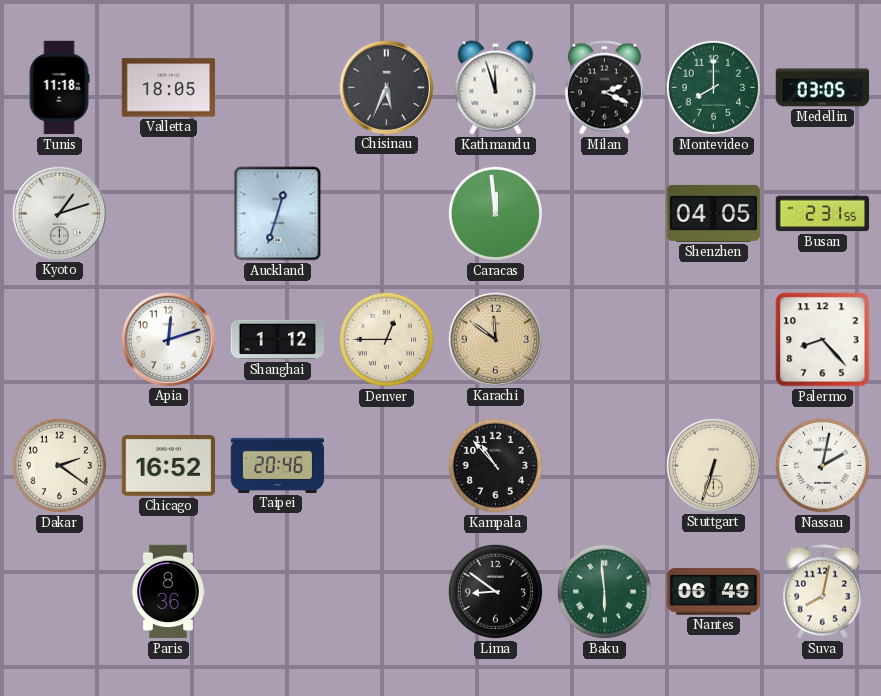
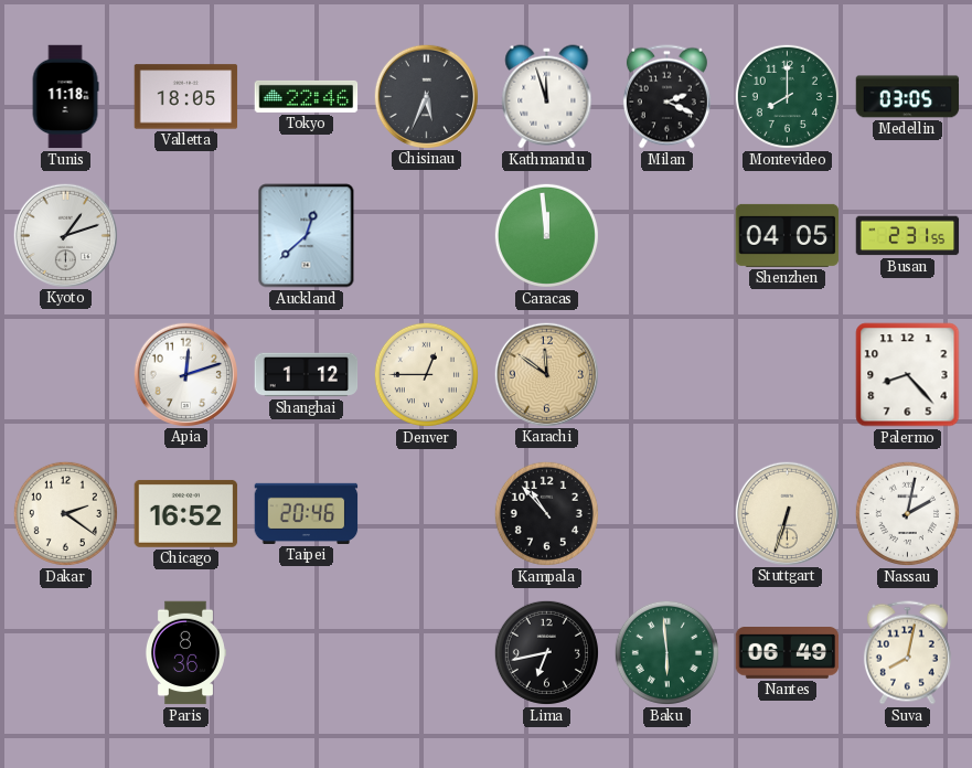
Tokyo: none -> 22:46
Auckland: 12:33 -> 12:38
Lima: 8:51 -> 6:43
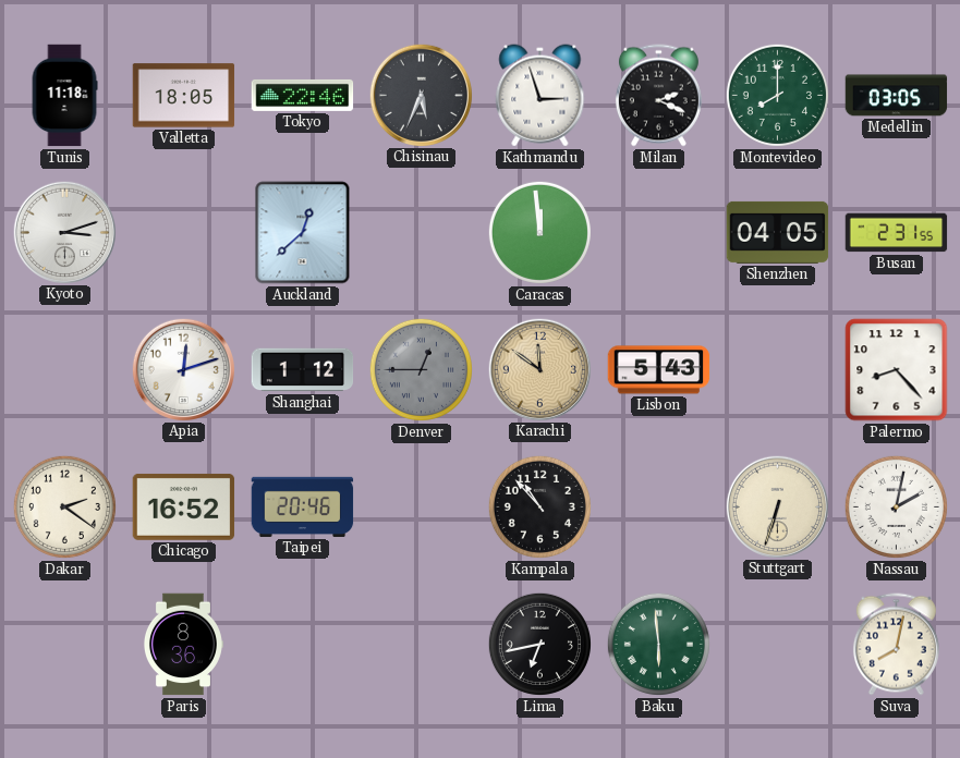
Kathmandu: 11:57 -> 2:57
Kyoto: 1:12 -> 3:12
Denver dial: cream -> grey
Lisbon: none -> 5:43
Nantes: 06:49 -> none
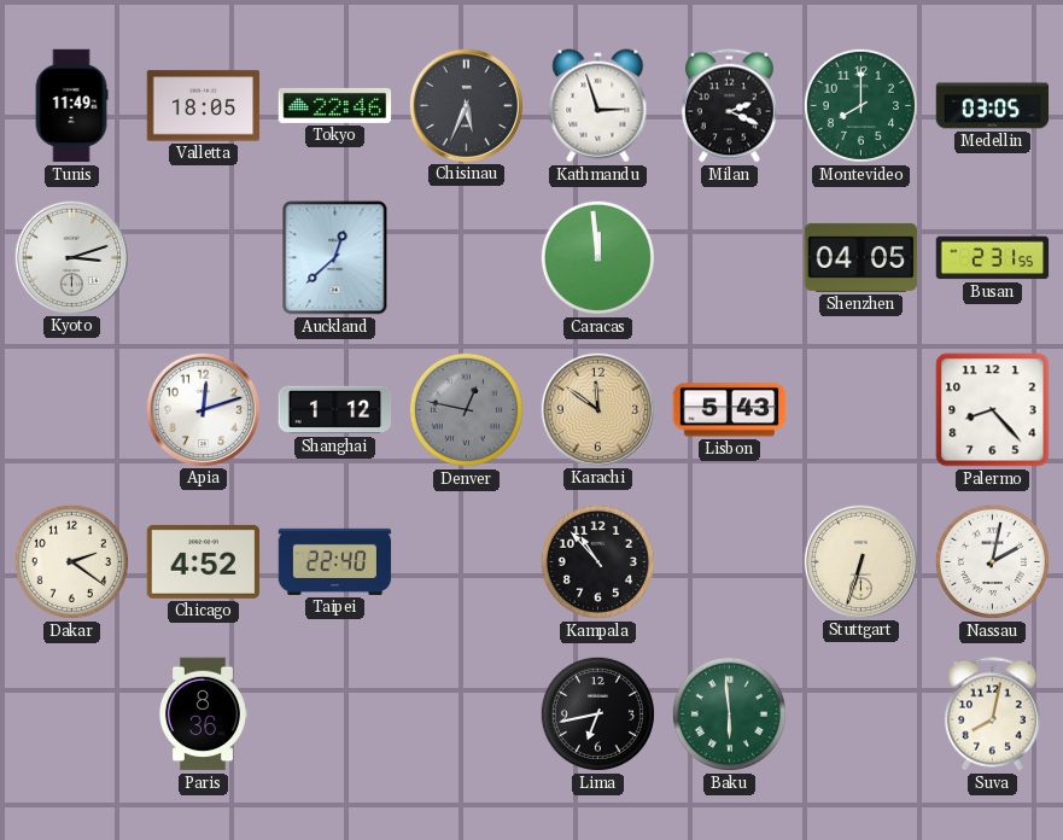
Tunis: 11:18 -> 11:49
Denver: 12:45 -> 12:47
Chicago: 16:52 -> 4:52
Taipei: 20:46 -> 22:40
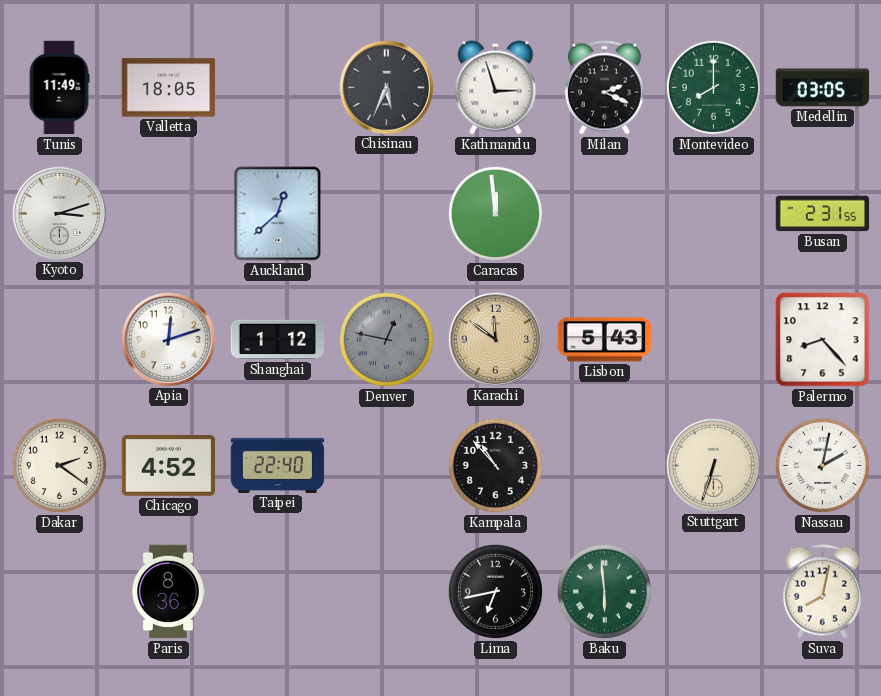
Tokyo: 22:46 -> none
Shenzhen: 04:05 -> none
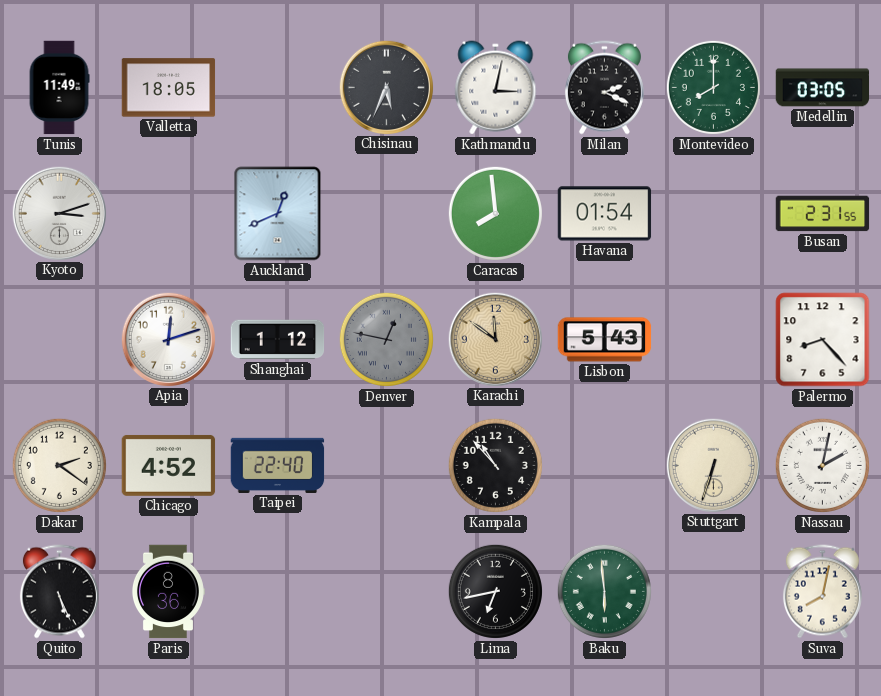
Kathmandu: 2:57 -> 3:02
Auckland: 12:38 -> 12:41
Caracas: 11:59 -> 7:59
Havana: none -> 01:54
Quito: none -> 5:26
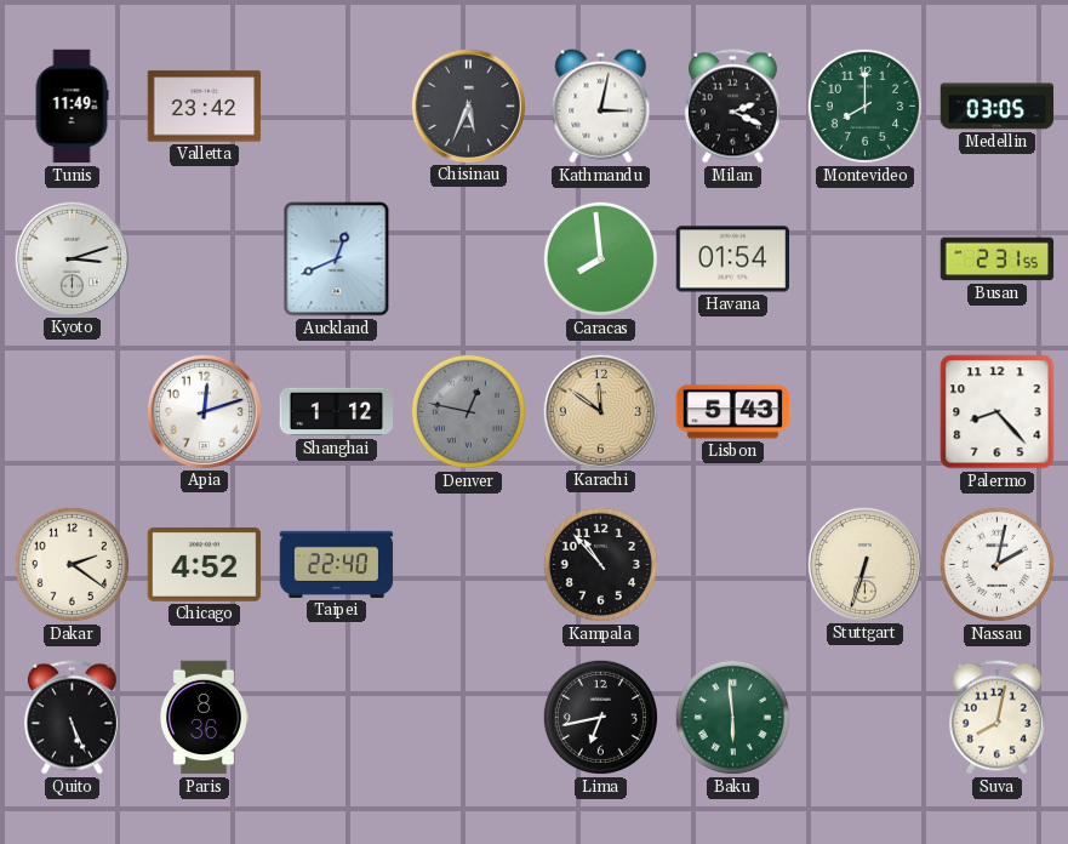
Valletta: 18:05 -> 23:42
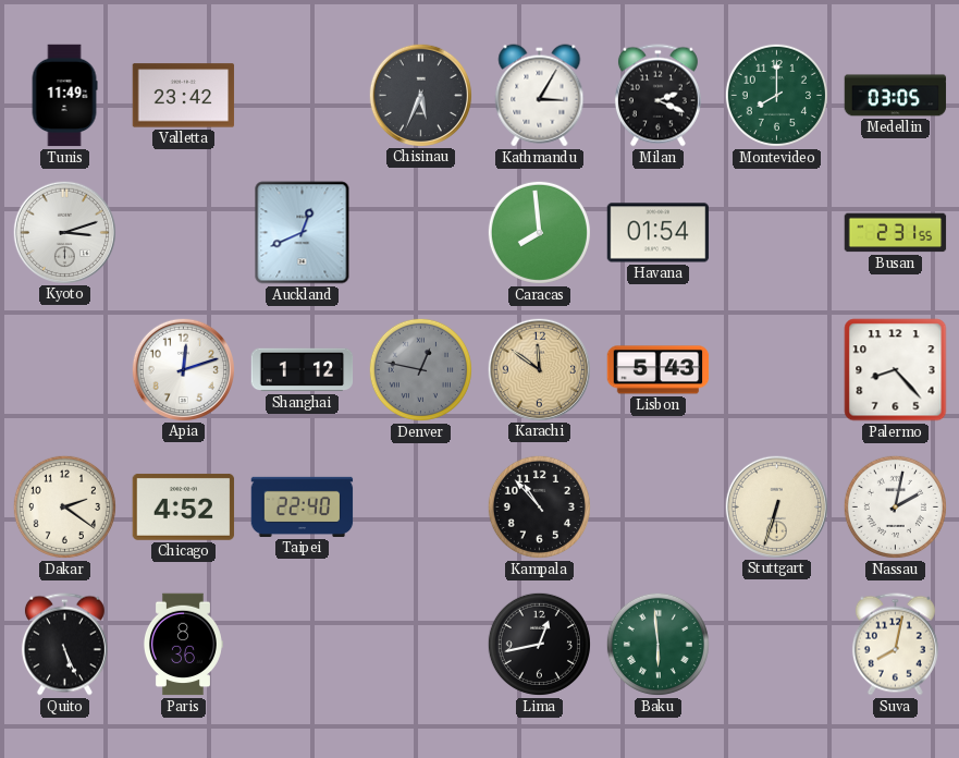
Kathmandu: 3:02 -> 3:05
Lima: 6:43 -> 12:43
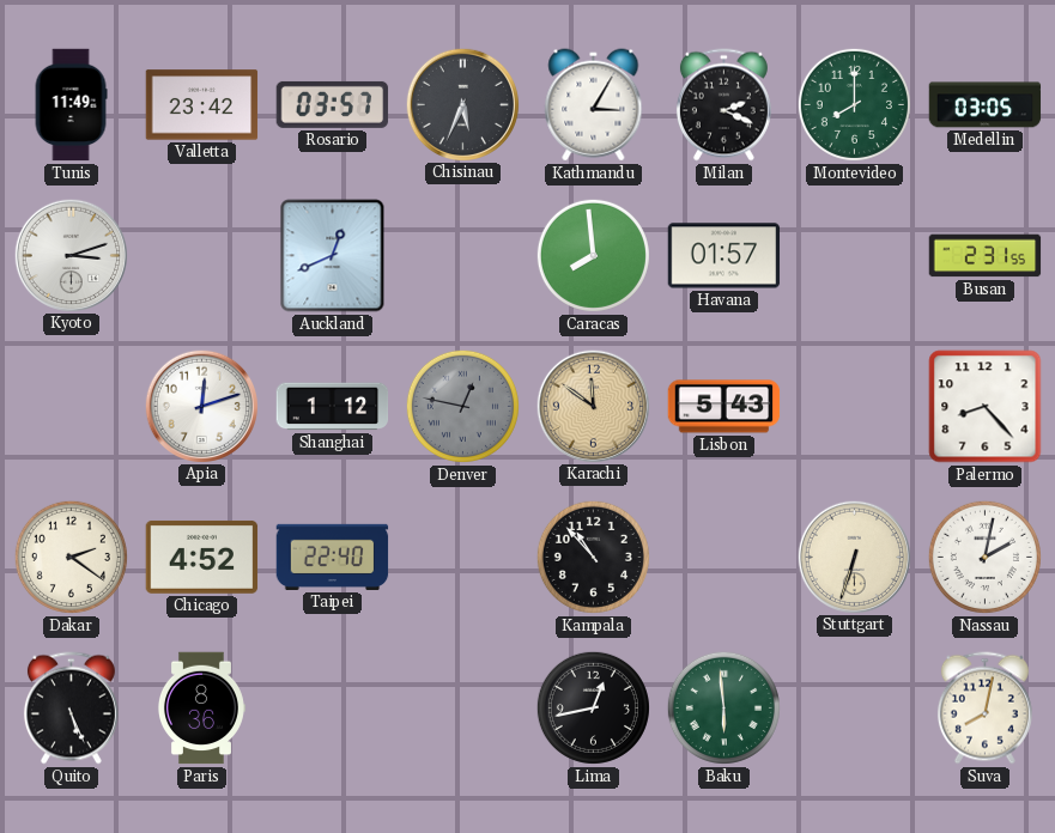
Rosario: none -> 03:57
Havana: 01:54 -> 01:57
